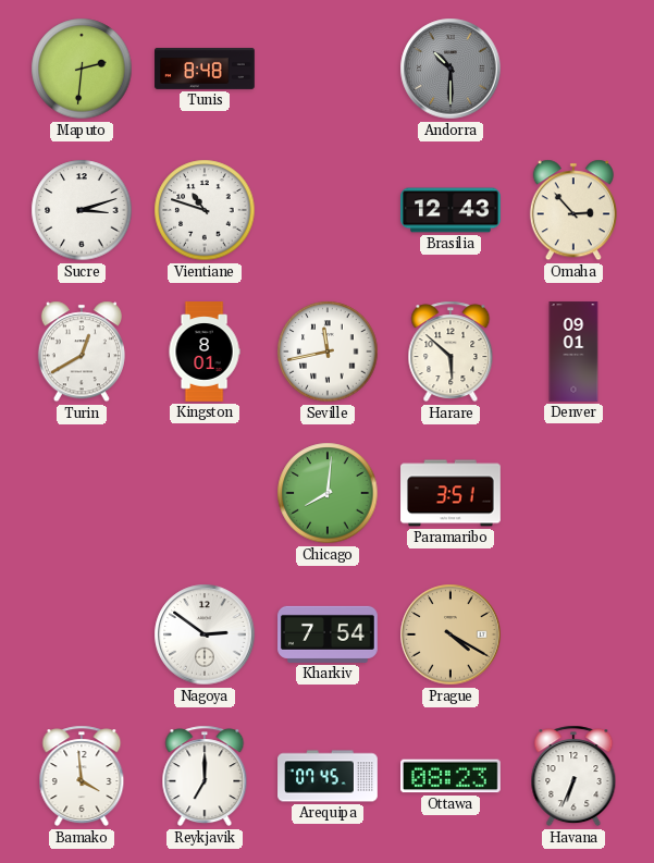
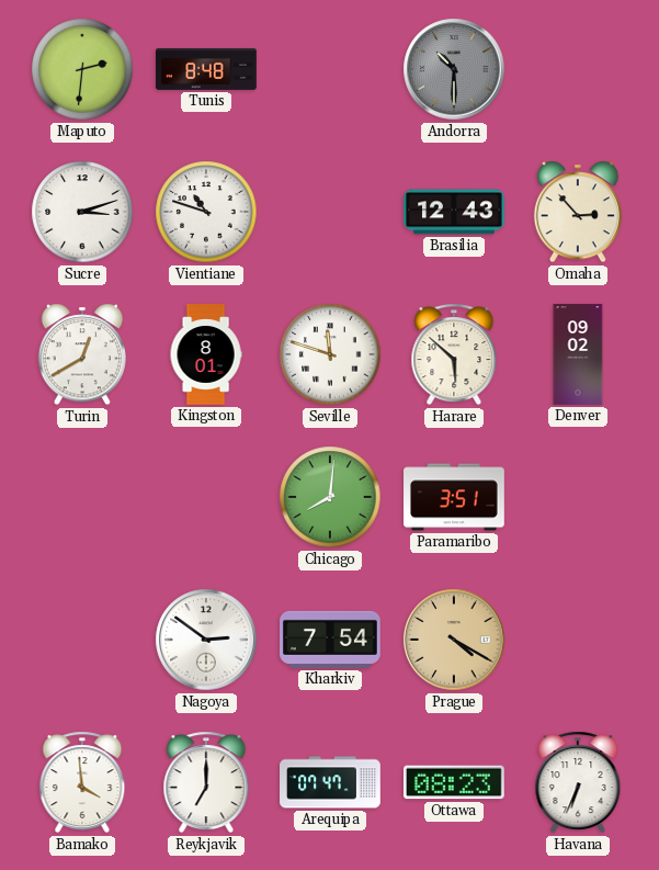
Seville: 11:43 -> 11:48
Denver: 09:01 -> 09:02
Arequipa: 07:45 -> 07:47
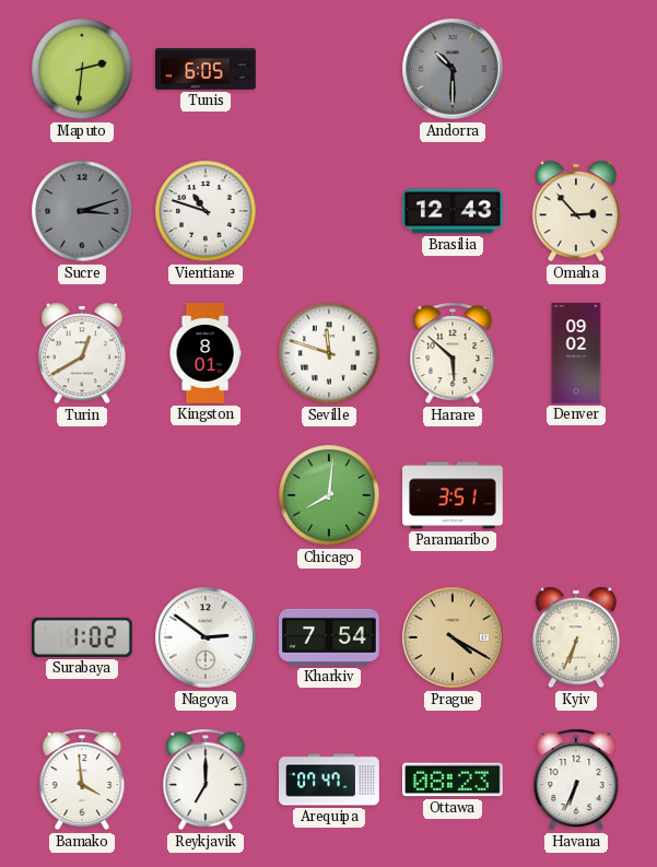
Tunis: 8:48 -> 6:05
Sucre dial: white -> grey
Surabaya: none -> 1:02
Kyiv: none -> 6:34
